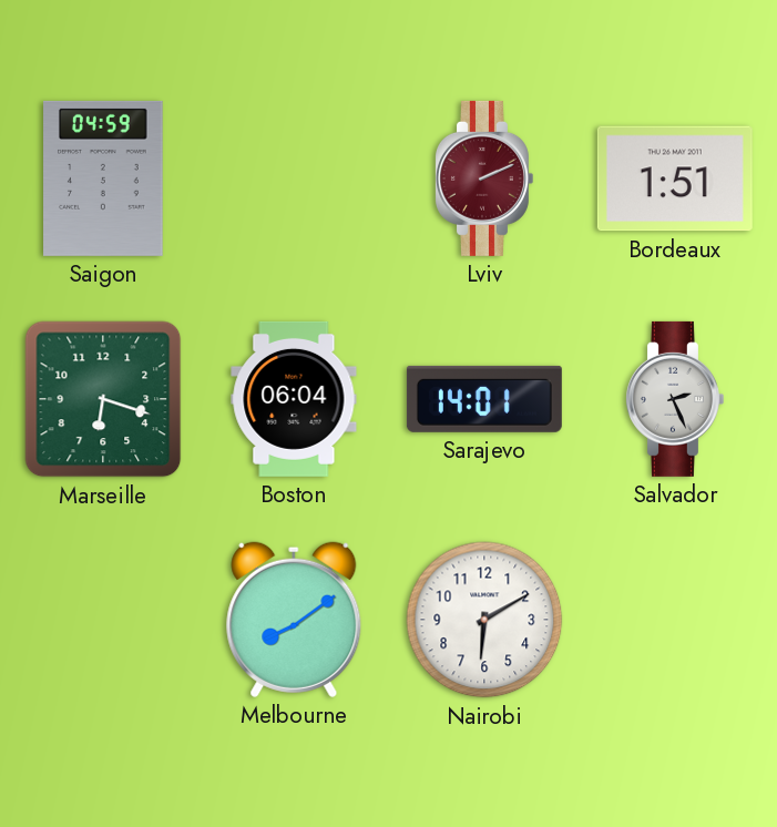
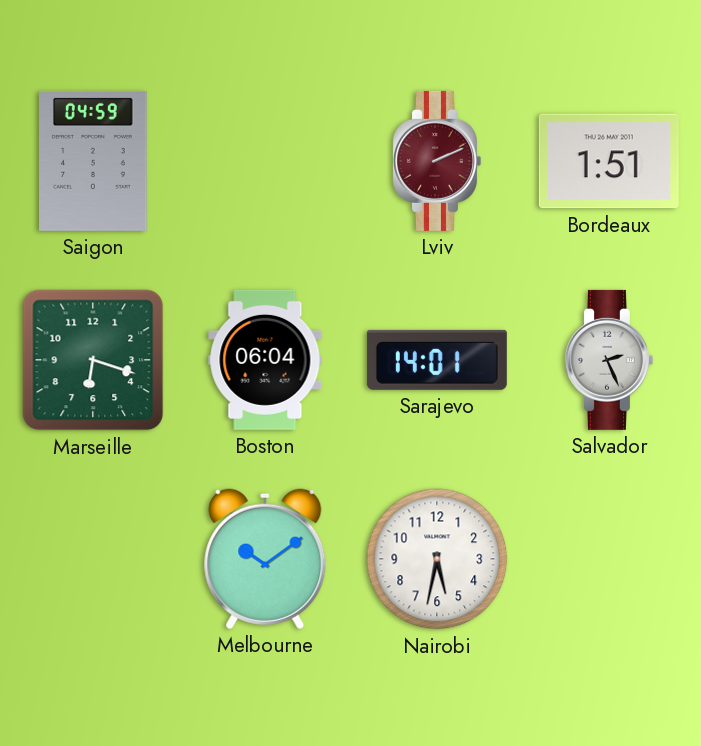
Melbourne: 8:09 -> 10:09
Nairobi: 6:10 -> 5:32
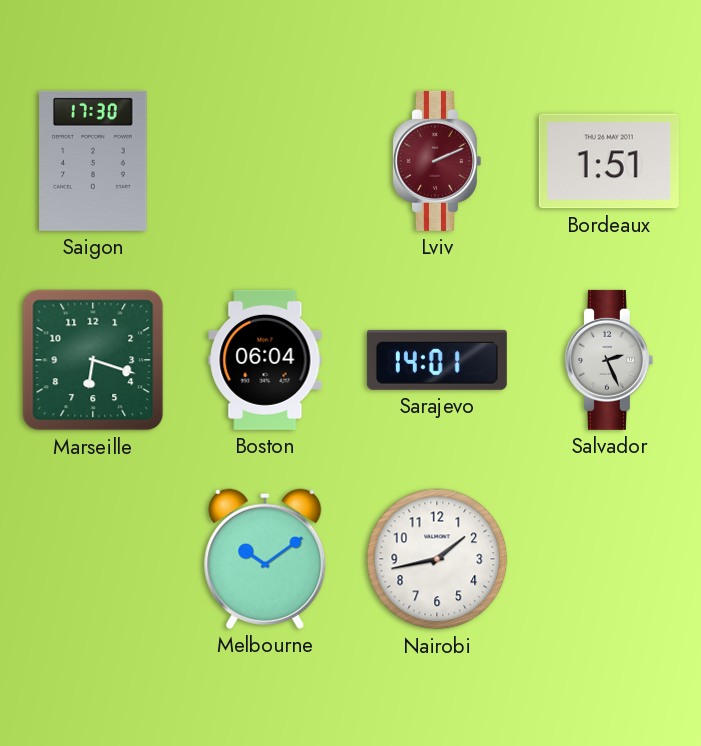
Saigon: 04:59 -> 17:30
Nairobi: 5:32 -> 1:43
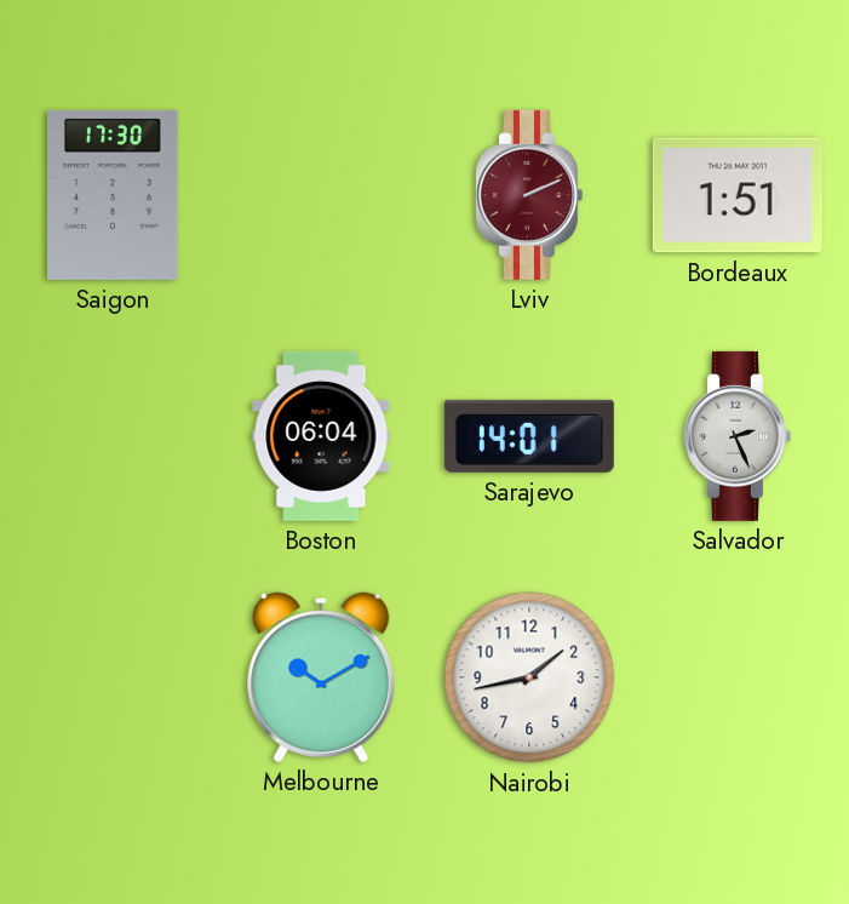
Marseille: 6:18 -> none
Melbourne: 10:09 -> 10:10
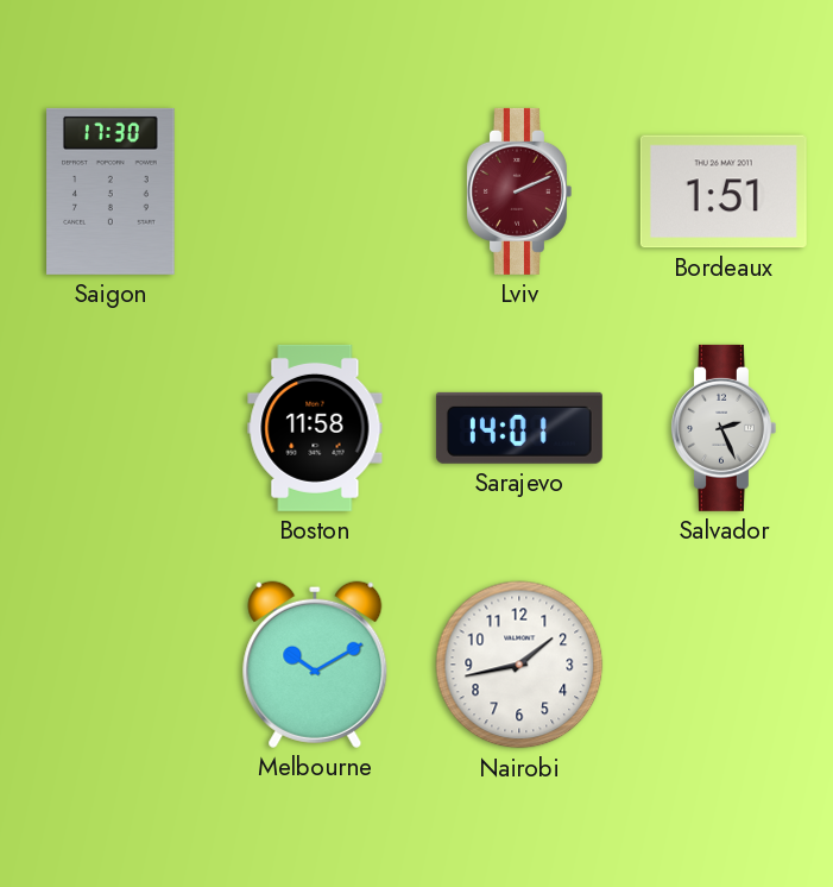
Boston: 06:04 -> 11:58
